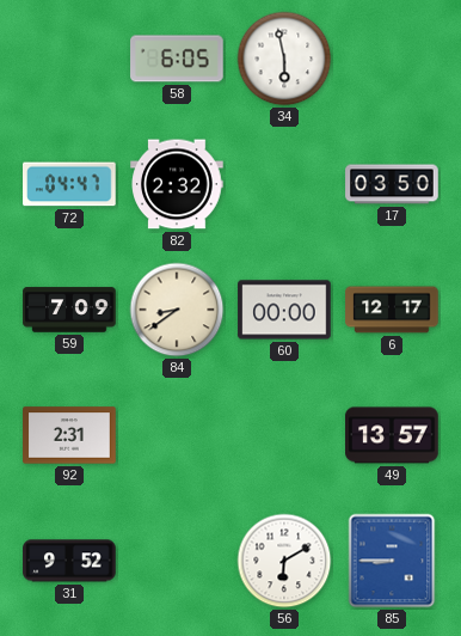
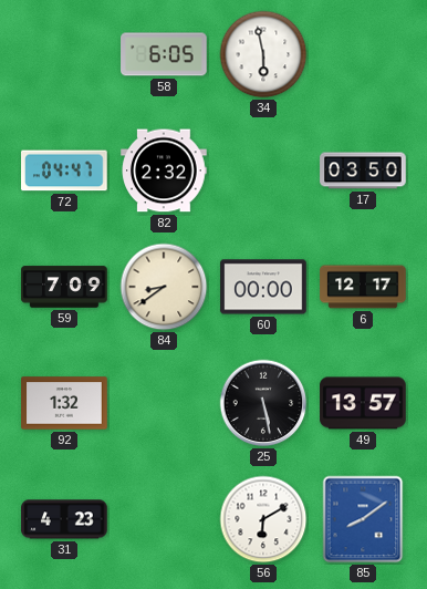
92: 2:31 -> 1:32
25: none -> 5:28
31: 9:52 -> 4:23
85: 8:45 -> 8:09
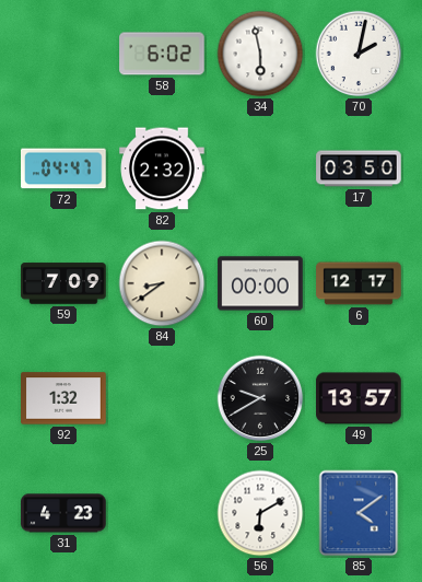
58: 6:05 -> 6:02
70: none -> 2:02
25: 5:28 -> 9:40
85: 8:09 -> 4:09
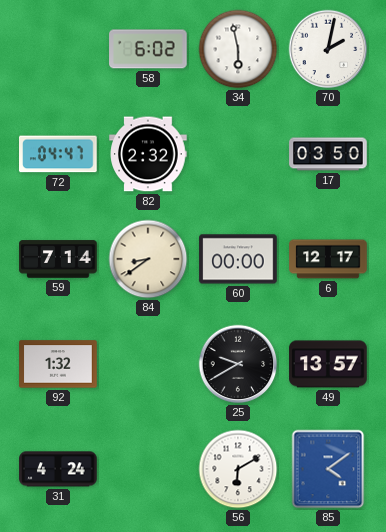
59: 7:09 -> 7:14
31: 4:23 -> 4:24
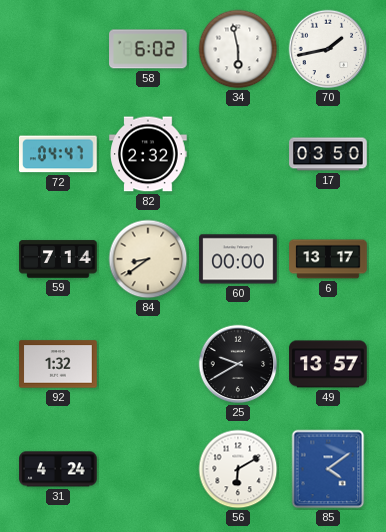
70: 2:02 -> 1:43
6: 12:17 -> 13:17
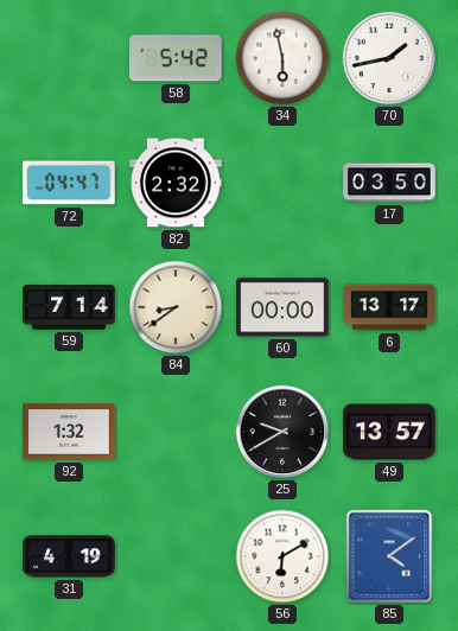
58: 6:02 -> 5:42
31: 4:24 -> 4:19
